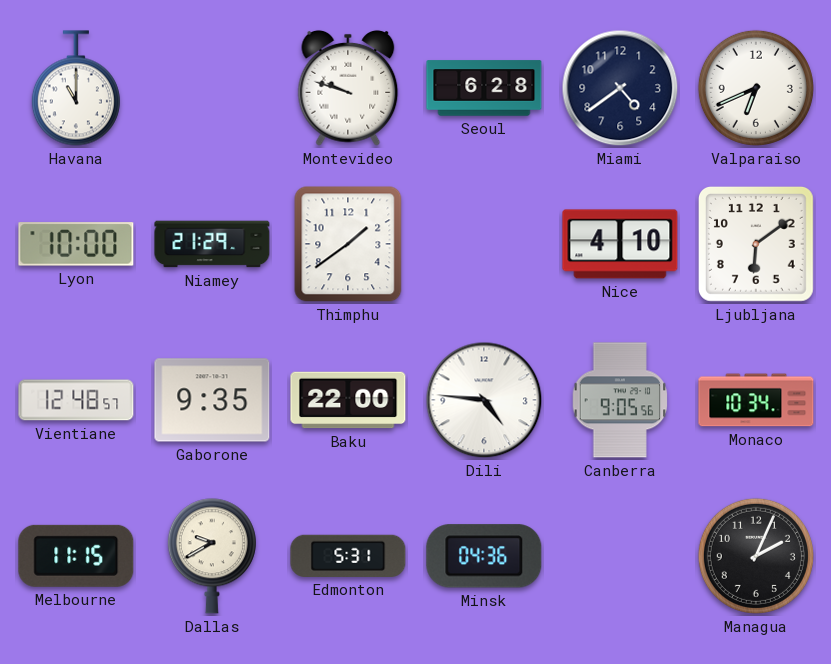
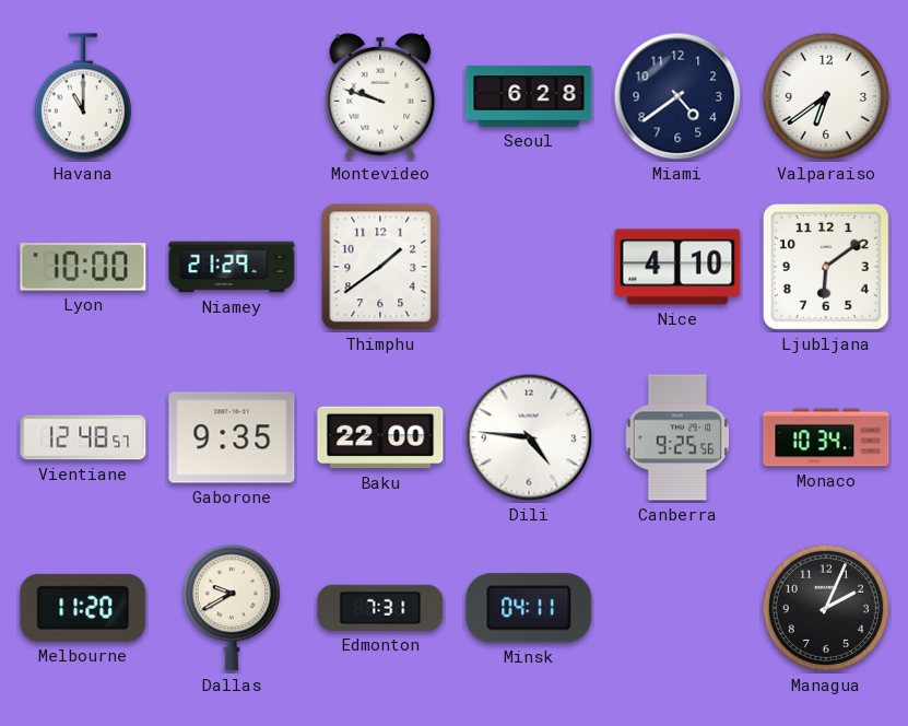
Valparaiso: 6:41 -> 6:39
Canberra: 9:05 -> 9:25
Melbourne: 11:15 -> 11:20
Edmonton: 5:31 -> 7:31
Minsk: 04:36 -> 04:11
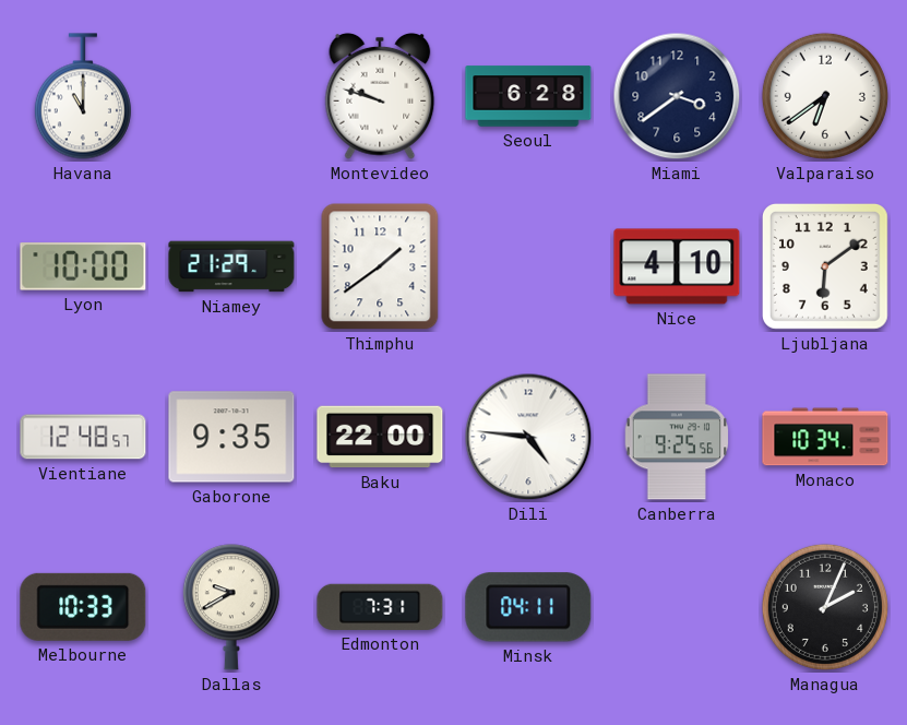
Miami: 4:39 -> 3:39
Melbourne: 11:20 -> 10:33
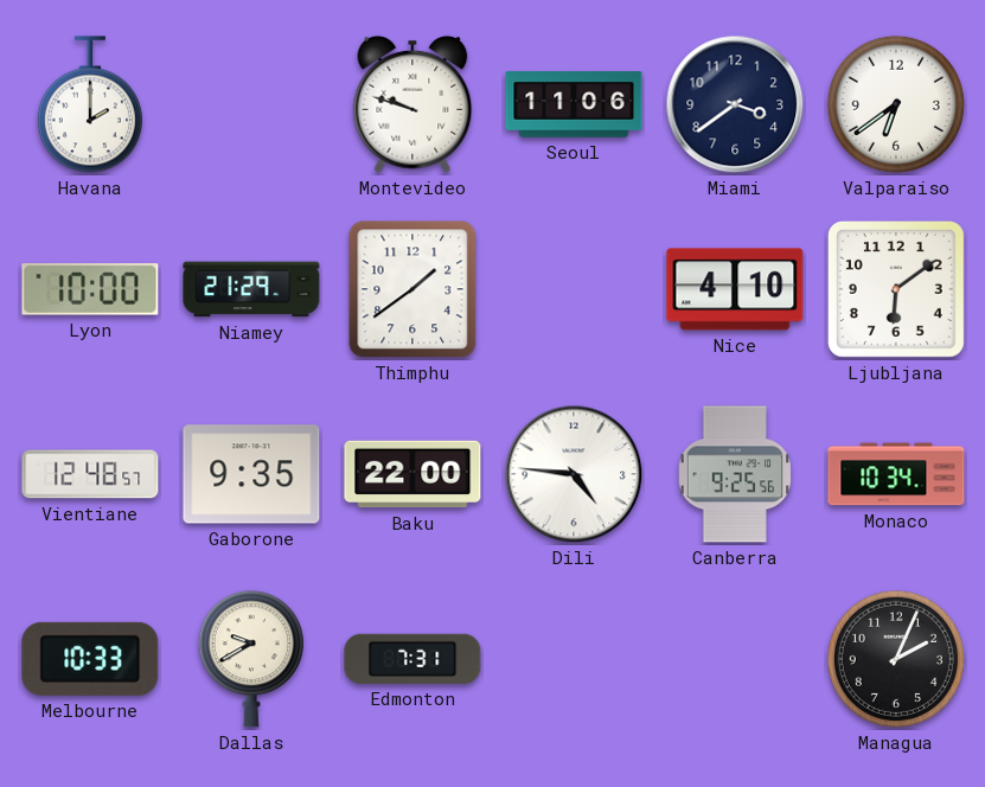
Havana: 11:00 -> 2:00
Seoul: 6:28 -> 11:06
Minsk: 04:11 -> none
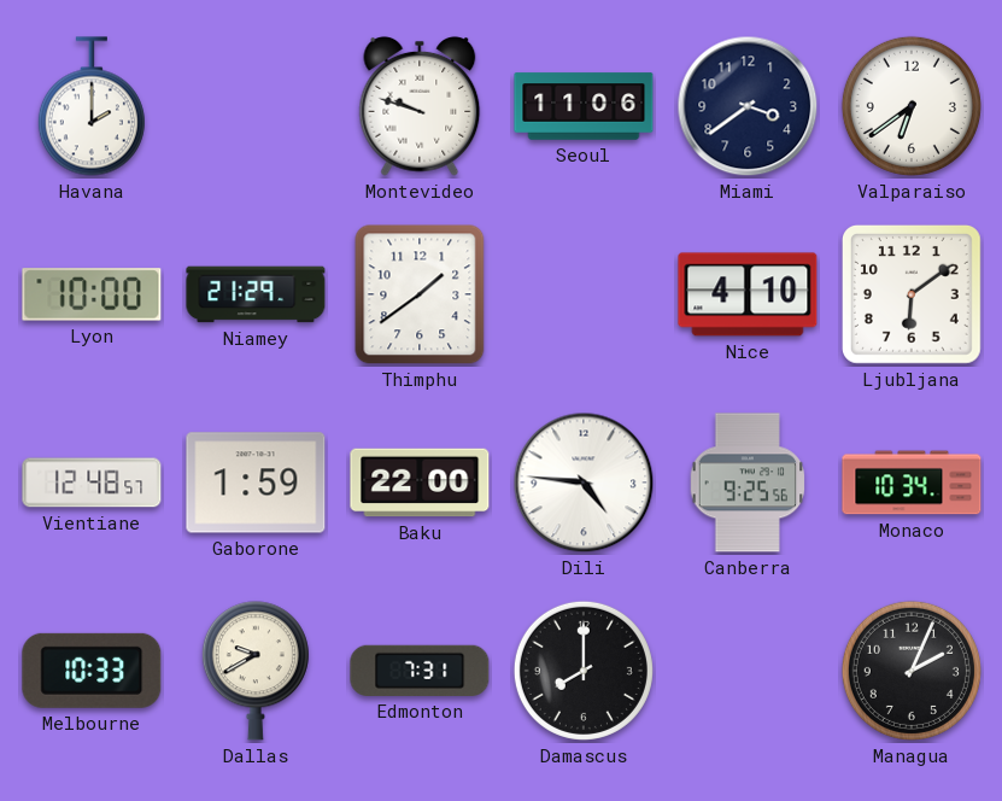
Gaborone: 9:35 -> 1:59
Damascus: none -> 8:00
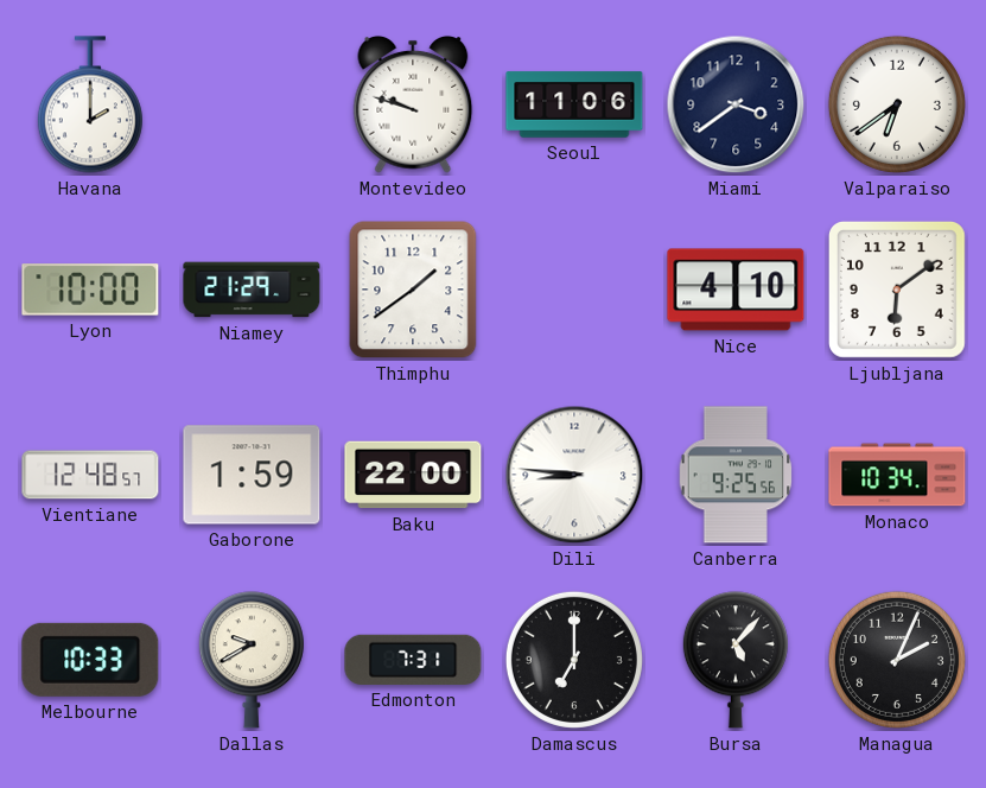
Dili: 4:46 -> 8:46
Damascus: 8:00 -> 7:00
Bursa: none -> 5:07
